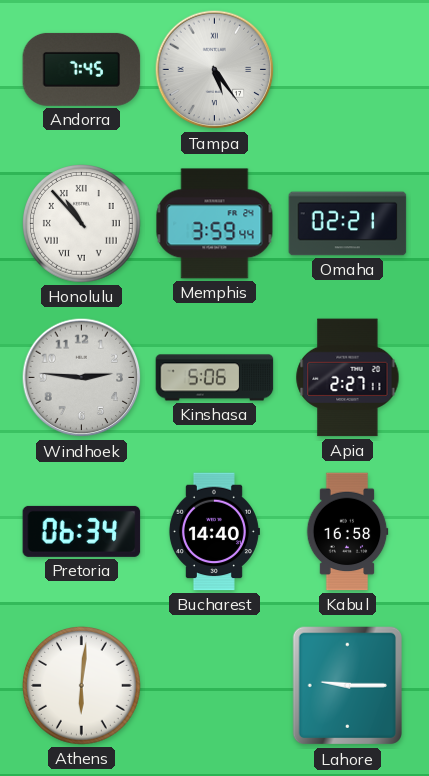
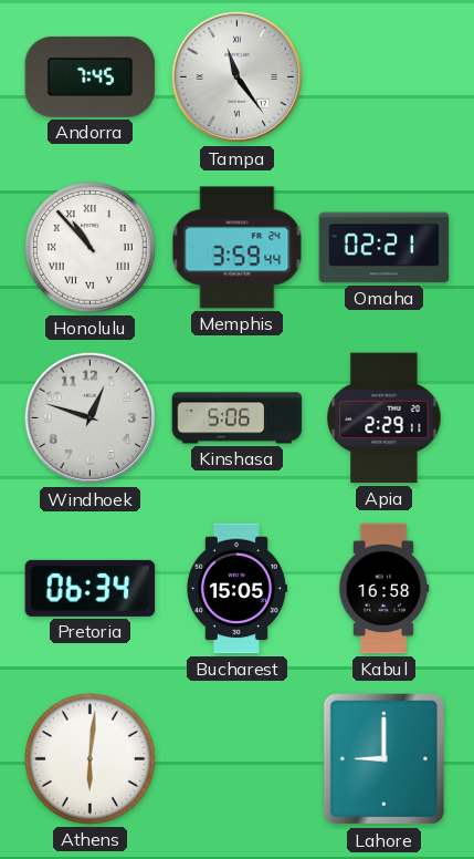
Tampa: 5:24 -> 11:24
Windhoek: 2:46 -> 12:48
Apia: 2:27 -> 2:29
Bucharest: 14:40 -> 15:05
Lahore: 9:15 -> 9:00
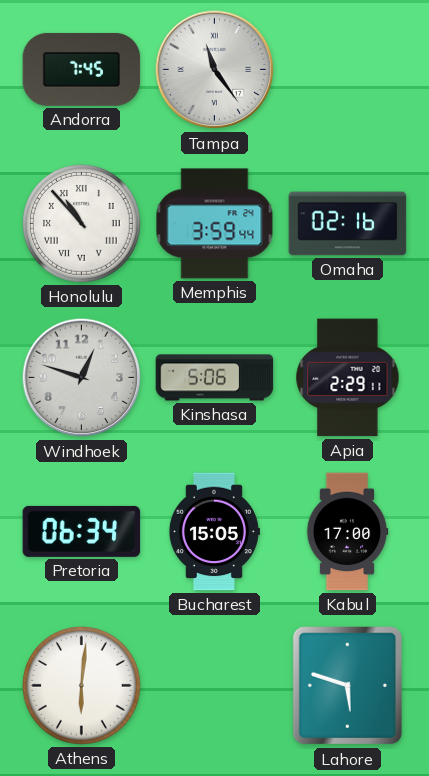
Omaha: 02:21 -> 02:16
Kabul: 16:58 -> 17:00
Lahore: 9:00 -> 5:48
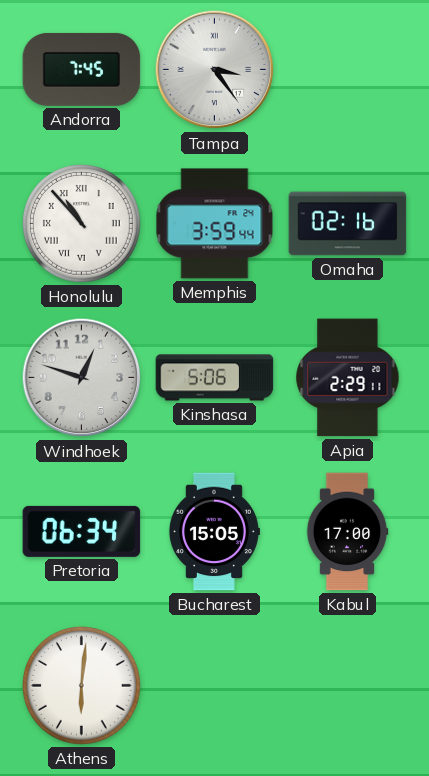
Tampa: 11:24 -> 3:24
Lahore: 5:48 -> none
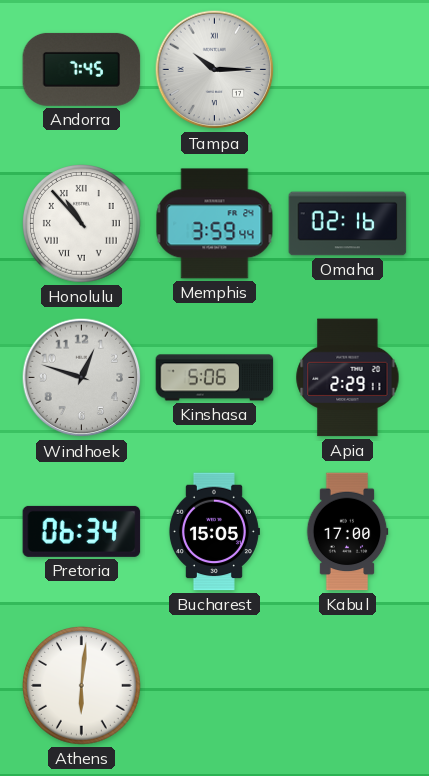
Tampa: 3:24 -> 10:15
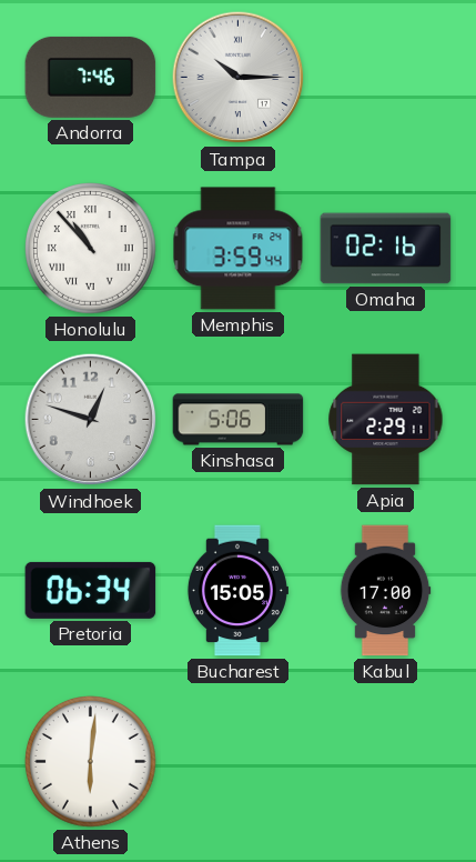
Andorra: 7:45 -> 7:46
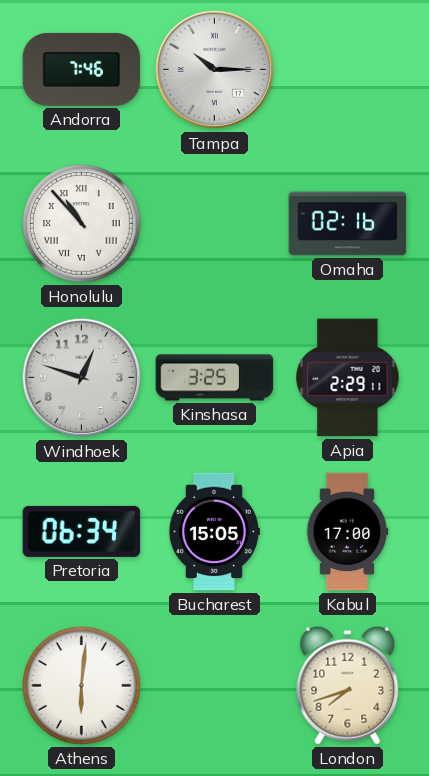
Memphis: 3:59 -> none
Kinshasa: 5:06 -> 3:25
London: none -> 7:42
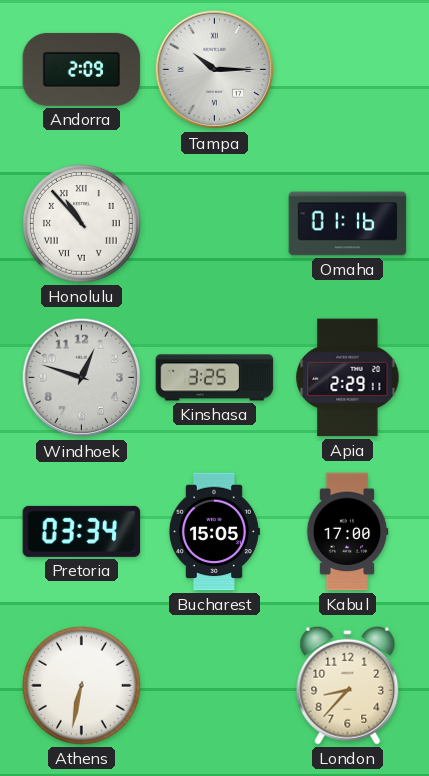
Andorra: 7:46 -> 2:09
Omaha: 02:16 -> 01:16
Pretoria: 06:34 -> 03:34
Athens: 6:01 -> 6:32
London: 7:42 -> 8:37
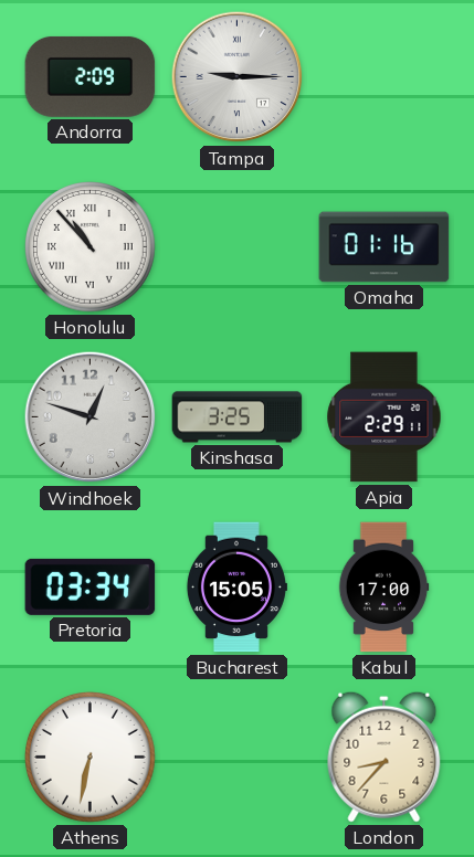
Tampa: 10:15 -> 9:15
